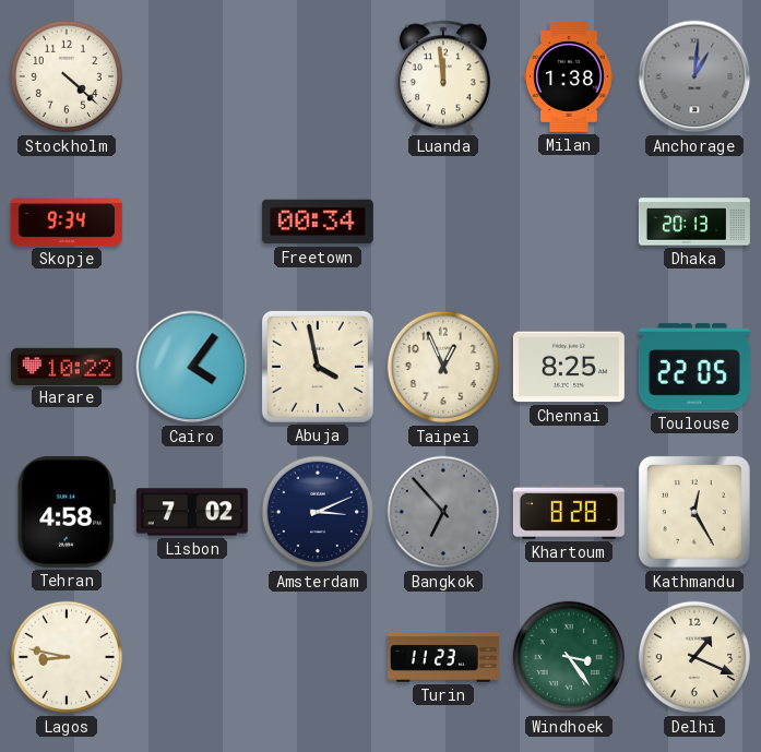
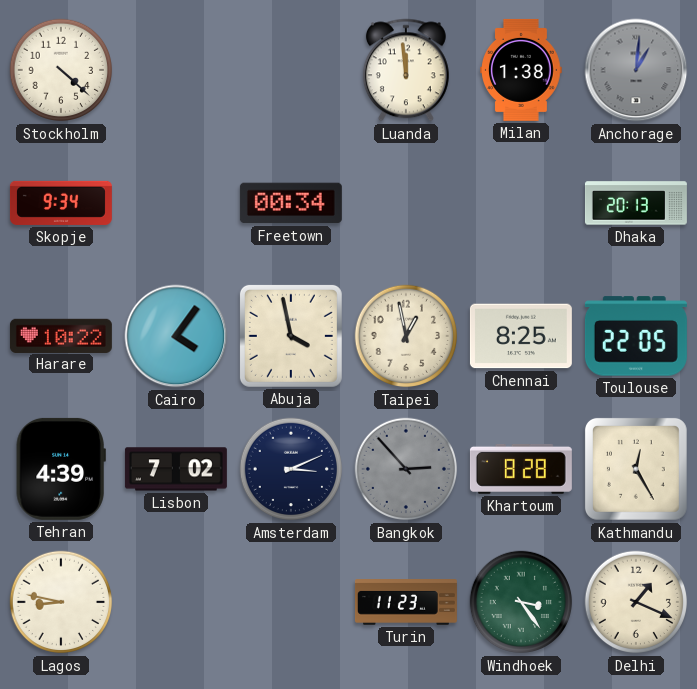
Taipei: 12:56 -> 12:58
Tehran: 4:58 -> 4:39
Bangkok: 6:53 -> 2:53
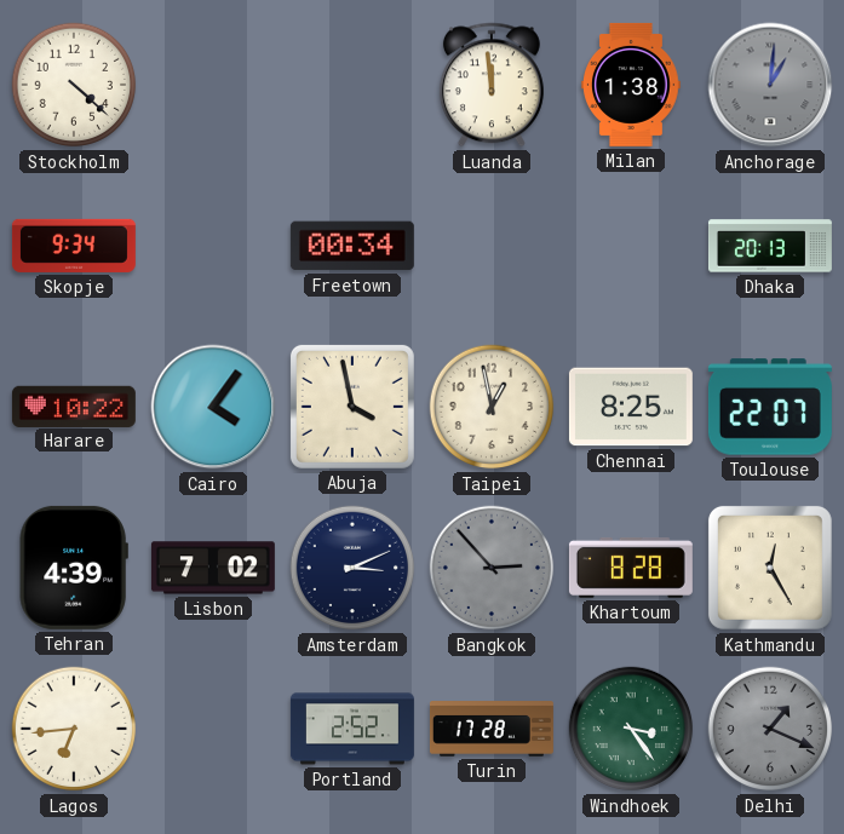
Toulouse: 22:05 -> 22:07
Lagos: 8:47 -> 6:44
Portland: none -> 2:52
Turin: 11:23 -> 17:28
Delhi dial: cream -> grey
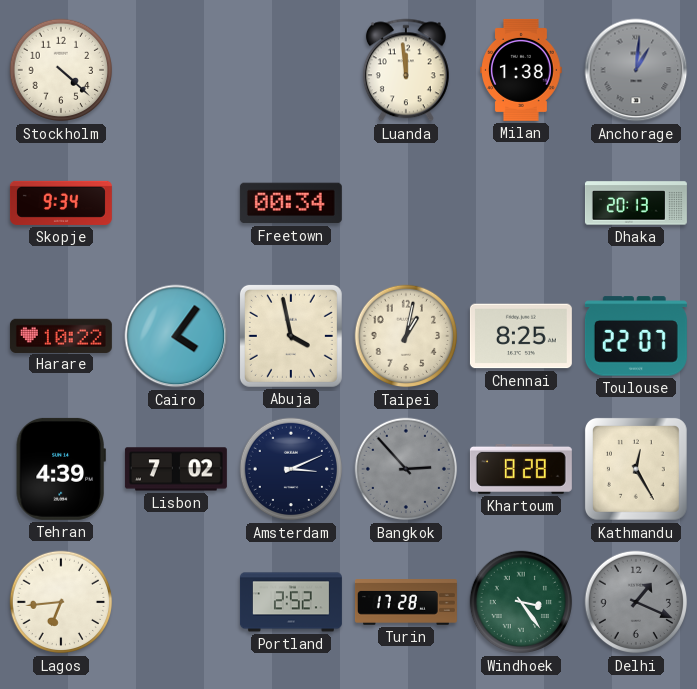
Taipei: 12:58 -> 1:02
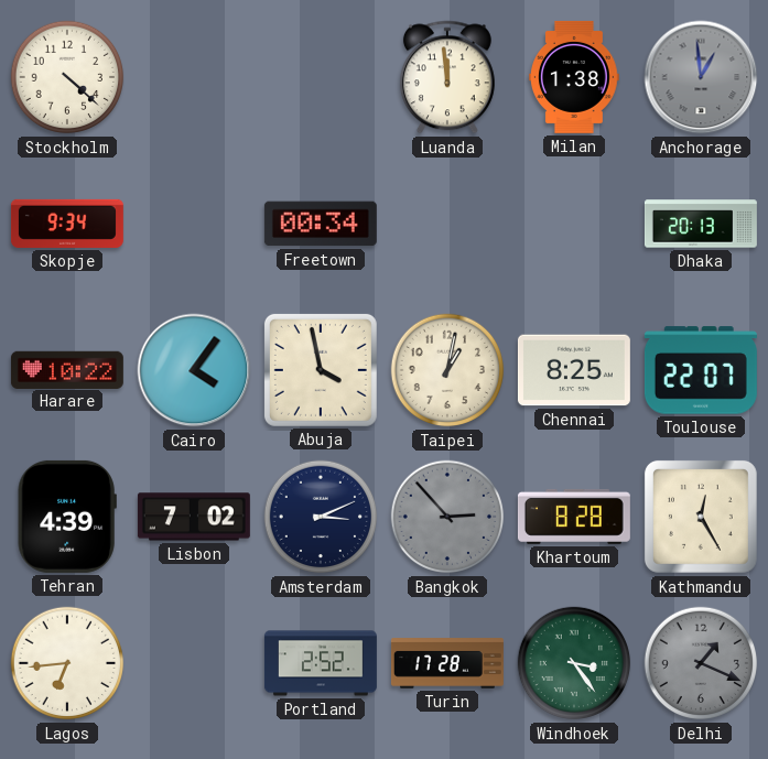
Anchorage: 1:01 -> 12:59
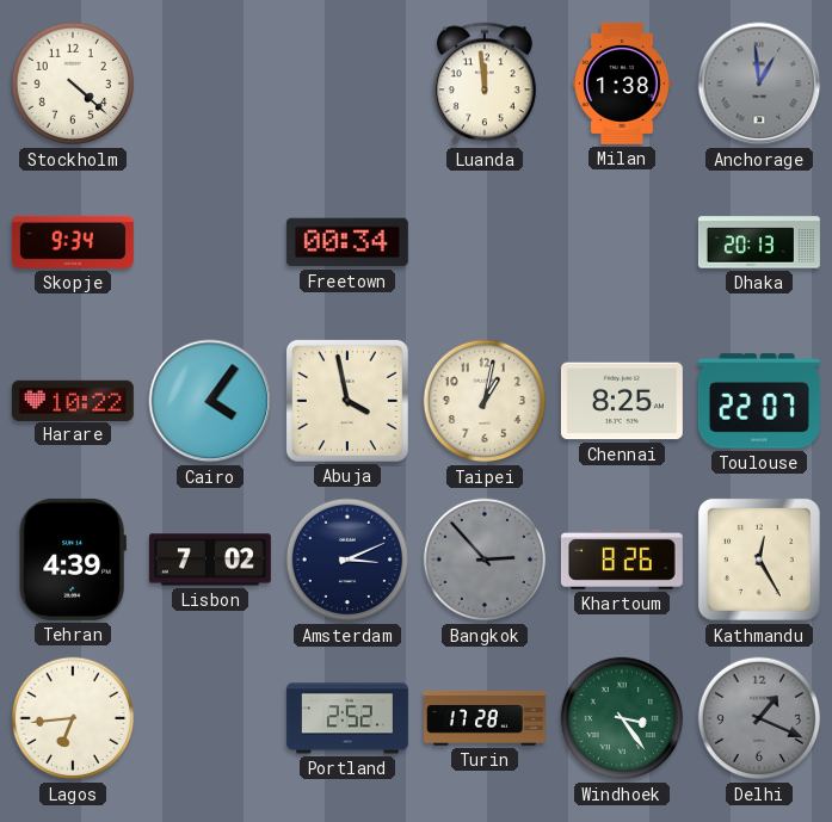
Khartoum: 8:28 -> 8:26
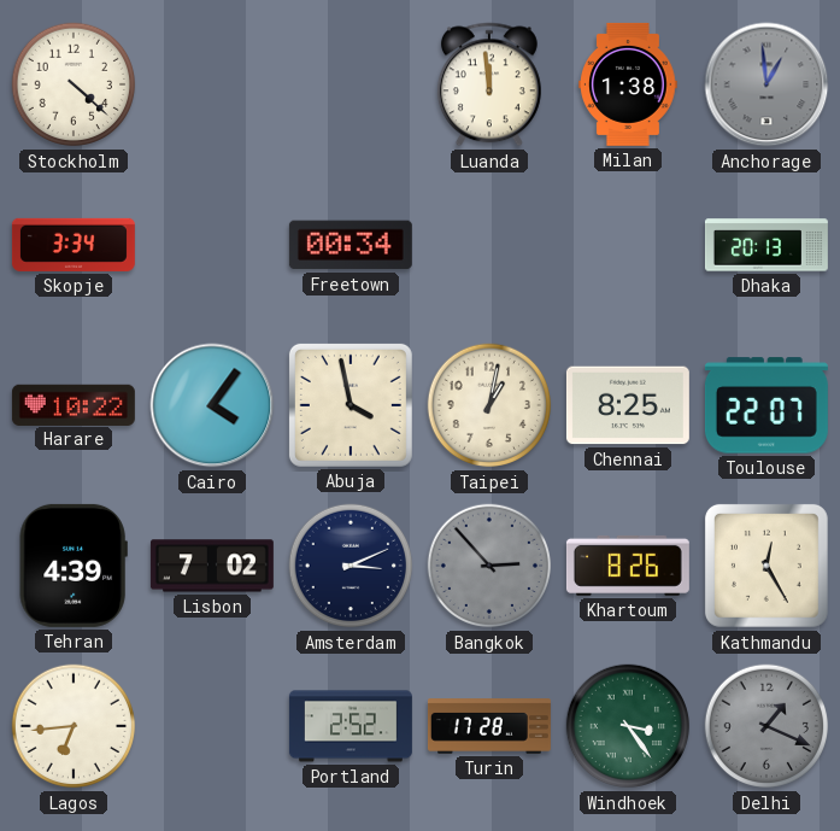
Skopje: 9:34 -> 3:34
